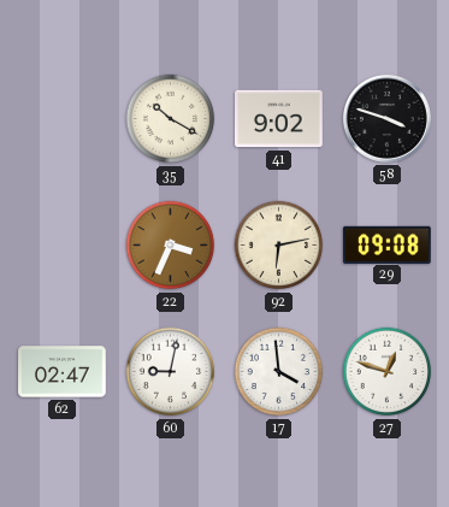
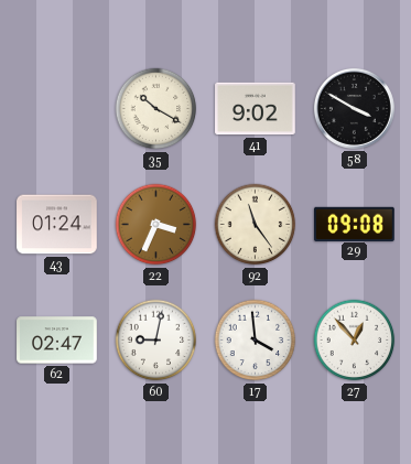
58: 3:48 -> 3:50
43: none -> 01:24
92: 6:13 -> 11:24
27: 12:48 -> 12:53
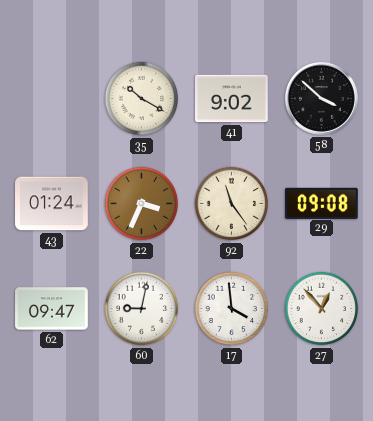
58: 3:50 -> 3:52
62: 02:47 -> 09:47
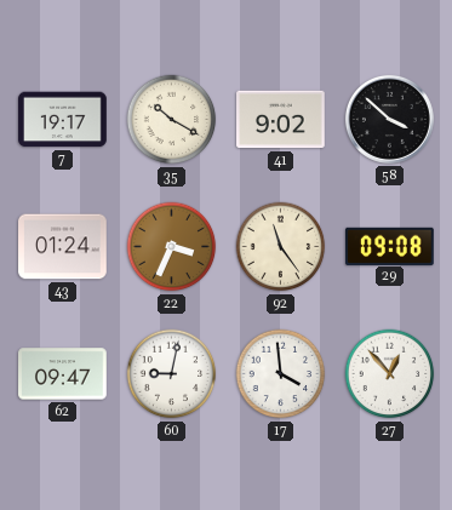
7: none -> 19:17
